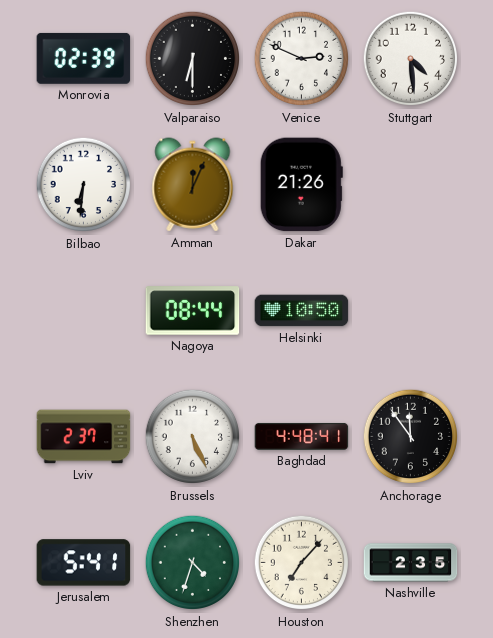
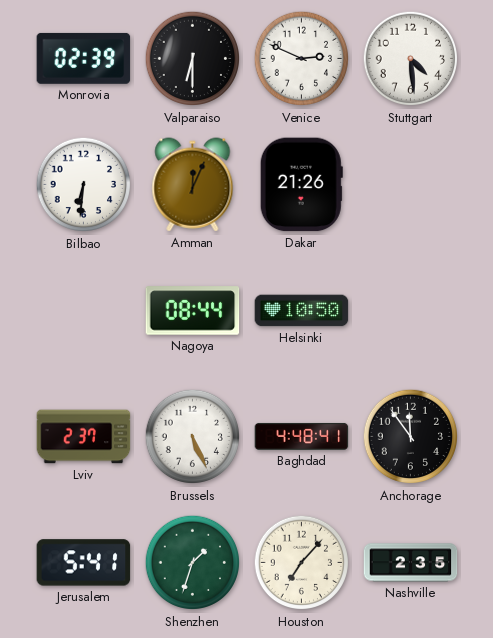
Shenzhen: 4:33 -> 1:33
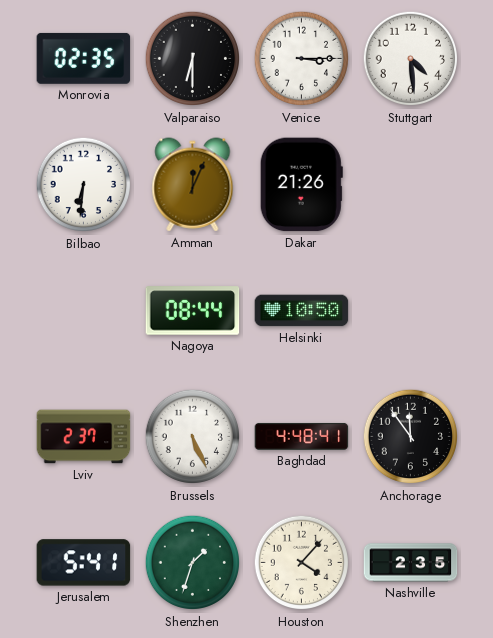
Monrovia: 02:39 -> 02:35
Venice: 2:49 -> 3:15
Houston: 7:07 -> 4:07
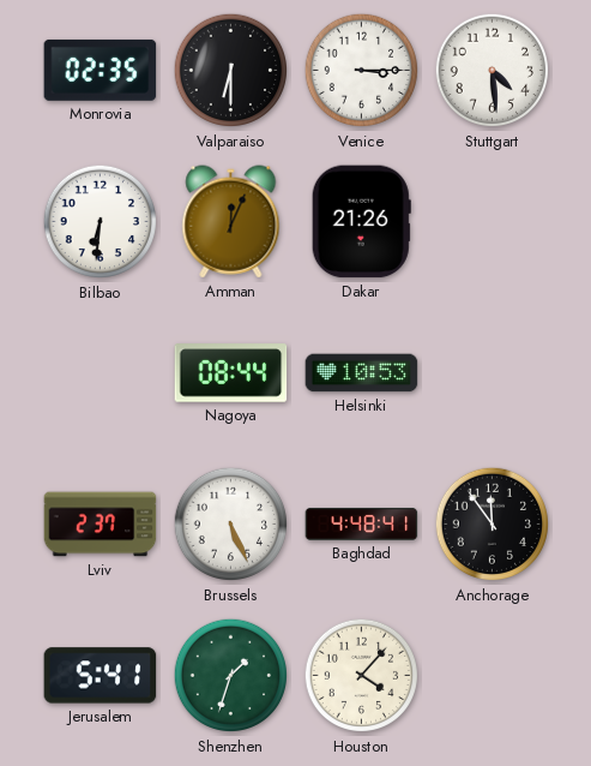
Helsinki: 10:50 -> 10:53
Nashville: 2:35 -> none
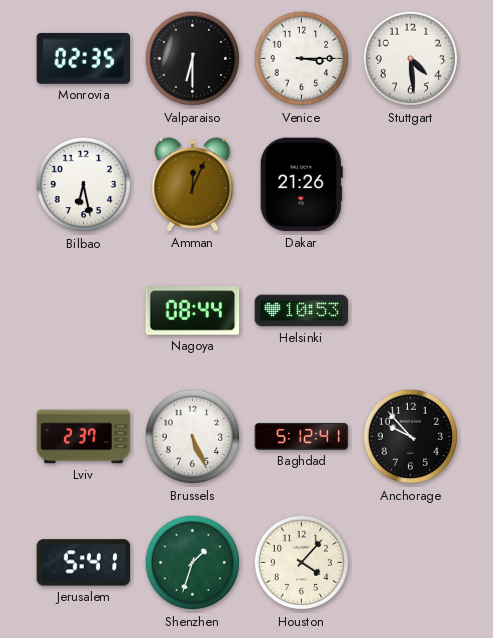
Bilbao: 6:31 -> 6:28
Baghdad: 4:48 -> 5:12
Anchorage: 11:54 -> 9:53
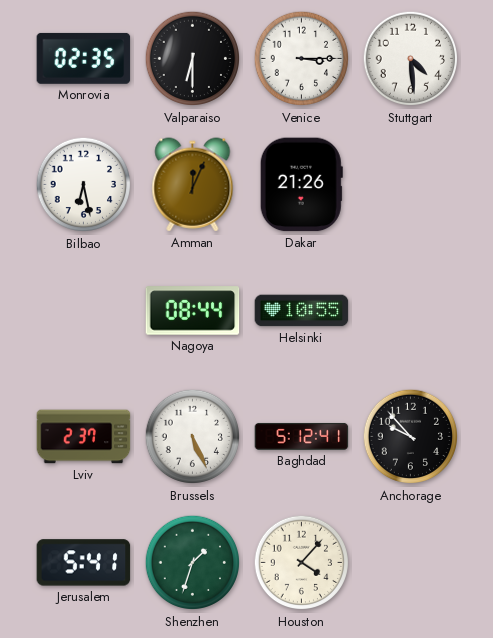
Helsinki: 10:53 -> 10:55
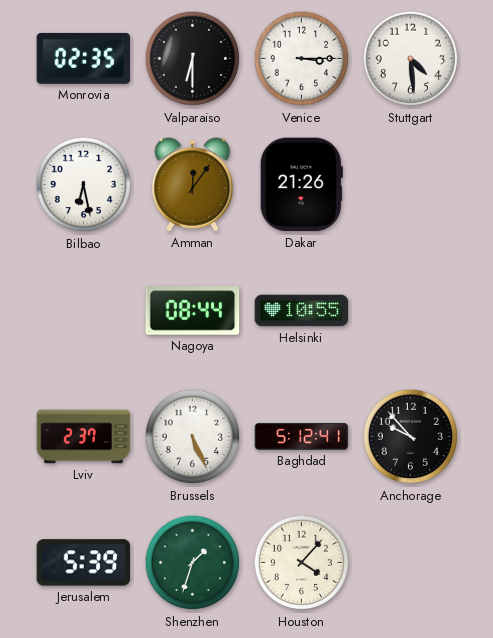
Amman: 12:04 -> 12:06
Jerusalem: 5:41 -> 5:39
